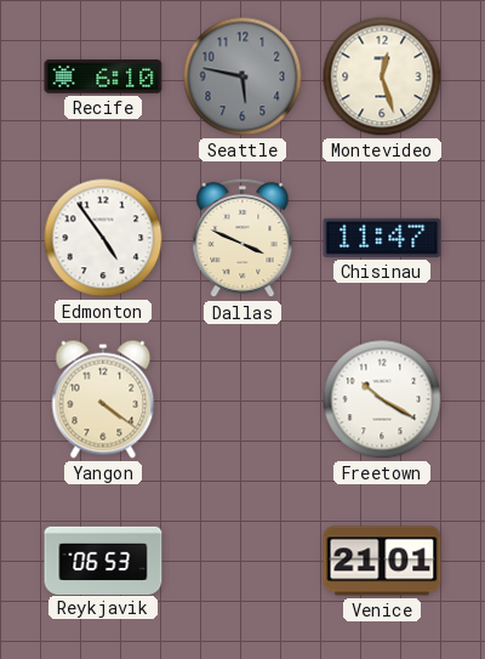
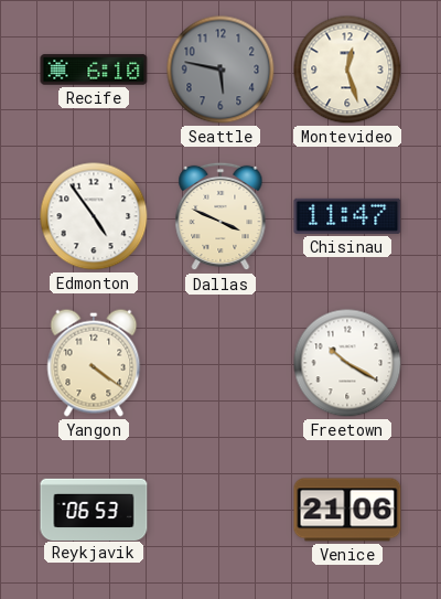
Venice: 21:01 -> 21:06
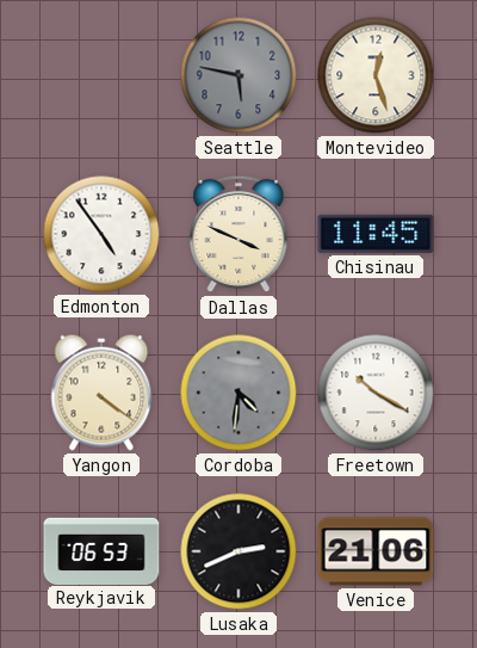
Recife: 6:10 -> none
Chisinau: 11:47 -> 11:45
Cordoba: none -> 4:31
Lusaka: none -> 2:41
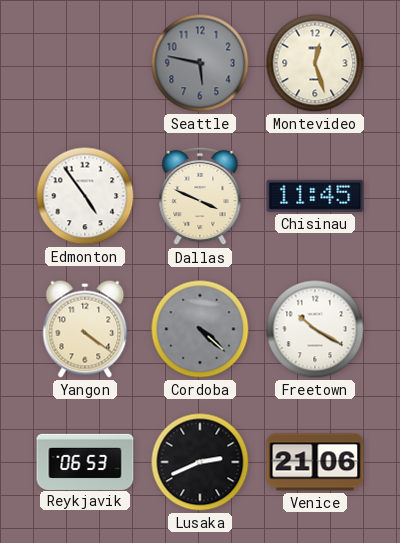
Cordoba: 4:31 -> 4:22
